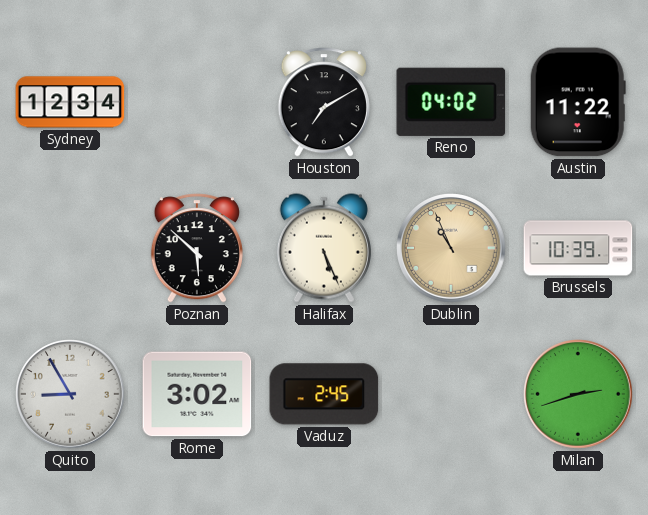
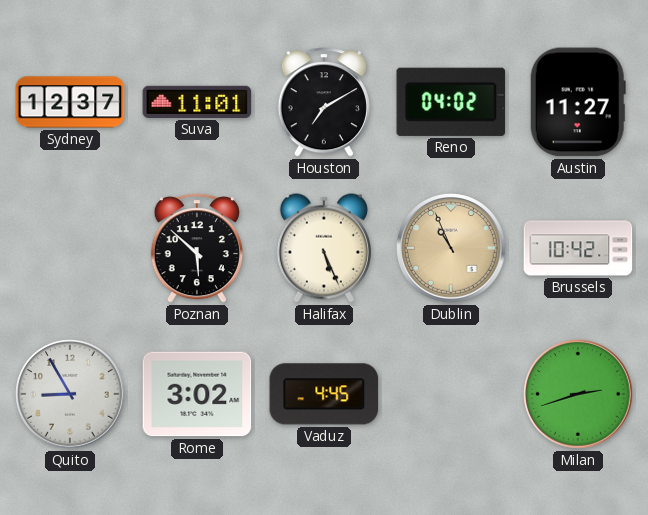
Sydney: 12:34 -> 12:37
Suva: none -> 11:01
Austin: 11:22 -> 11:27
Brussels: 10:39 -> 10:42
Vaduz: 2:45 -> 4:45
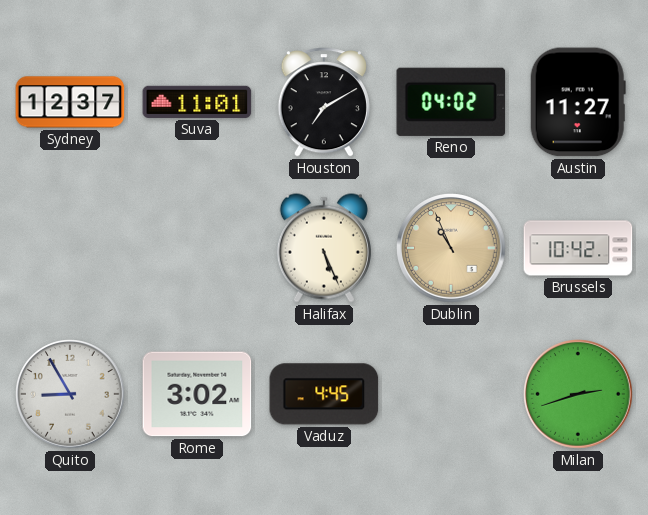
Poznan: 5:52 -> none
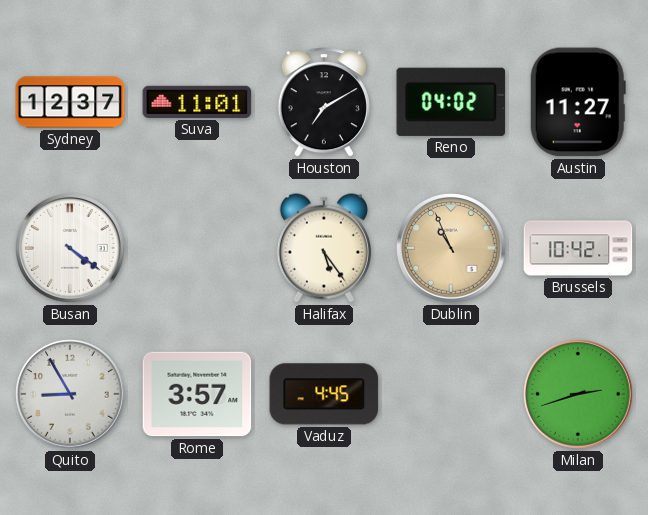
Busan: none -> 4:21
Halifax: 5:26 -> 5:24
Rome: 3:02 -> 3:57
